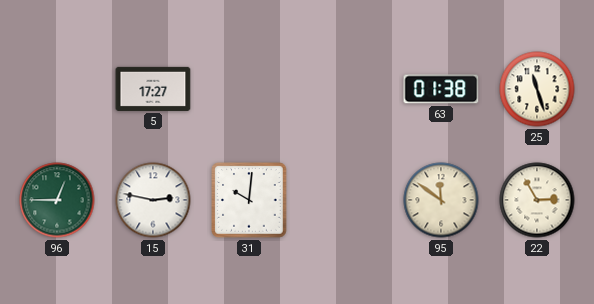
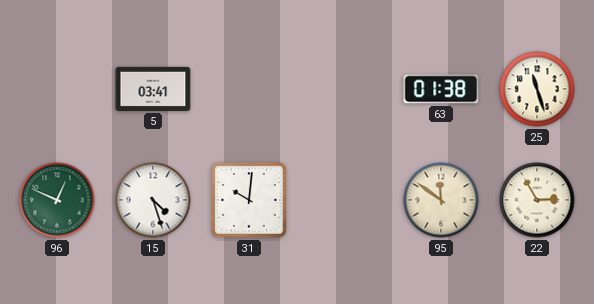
5: 17:27 -> 03:41
96: 12:45 -> 12:49
15: 2:47 -> 4:27
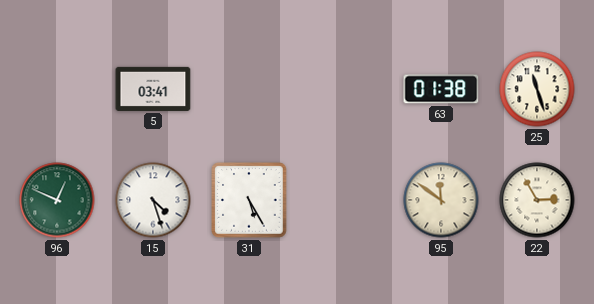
31: 10:01 -> 5:25
